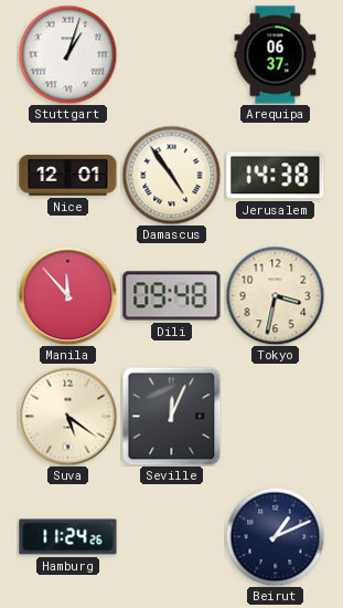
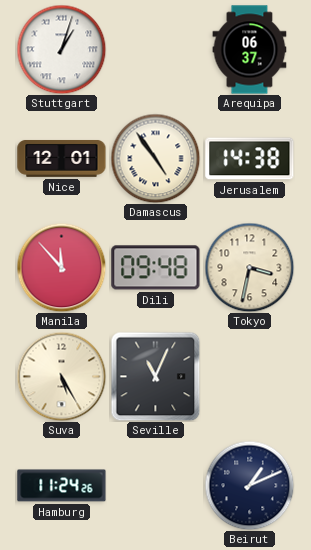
Suva: 5:21 -> 5:25
Seville: 12:04 -> 11:04
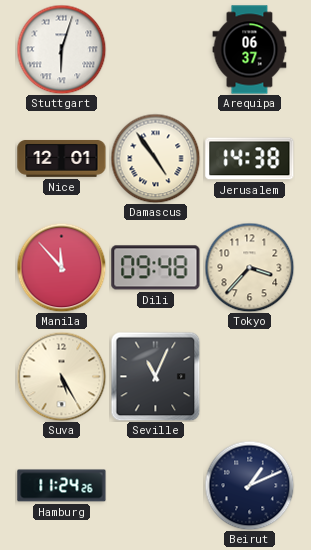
Stuttgart: 1:03 -> 6:03
Tokyo: 3:32 -> 3:37
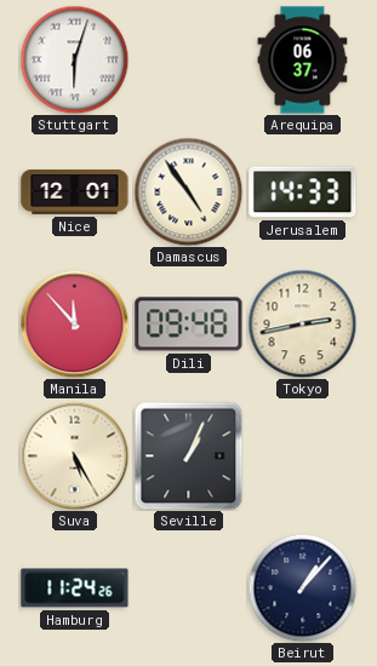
Jerusalem: 14:38 -> 14:33
Tokyo: 3:37 -> 2:43
Seville: 11:04 -> 1:04
Beirut: 1:11 -> 1:07
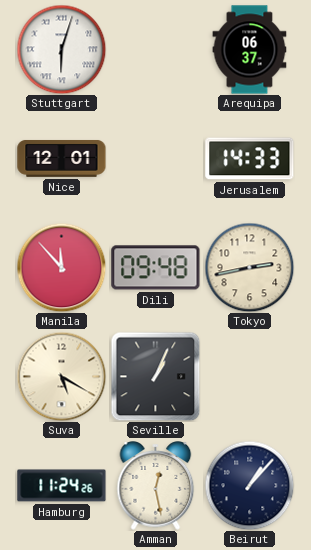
Damascus: 4:54 -> none
Suva: 5:25 -> 5:20
Amman: none -> 12:28
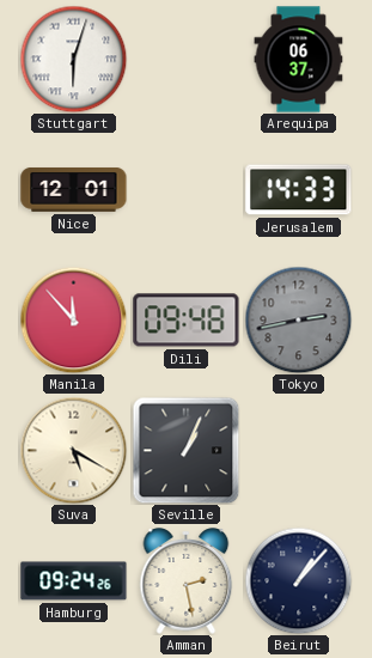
Tokyo dial: cream -> grey
Hamburg: 11:24 -> 09:24
Amman: 12:28 -> 2:28
